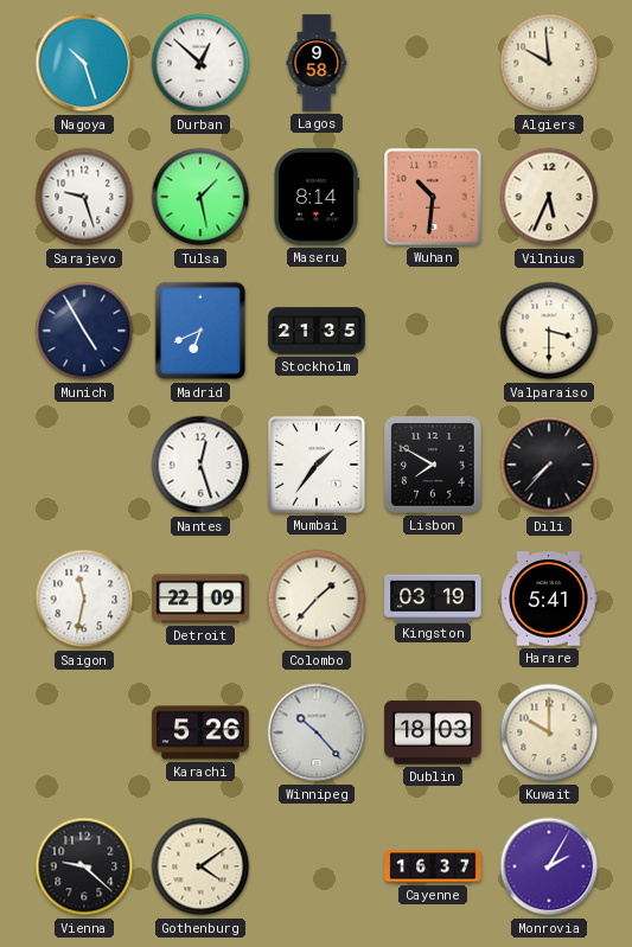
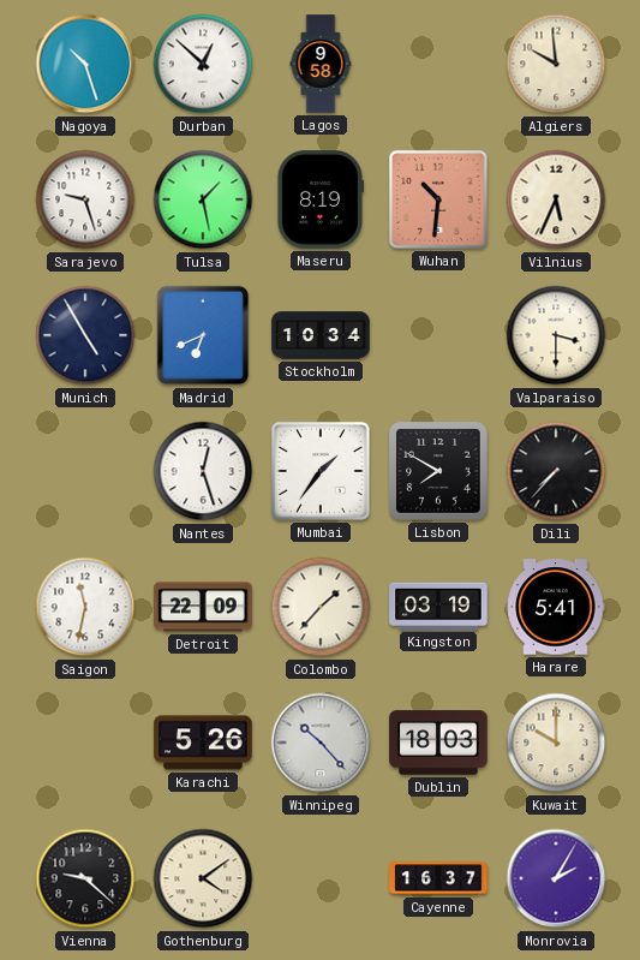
Maseru: 8:14 -> 8:19
Stockholm: 21:35 -> 10:34
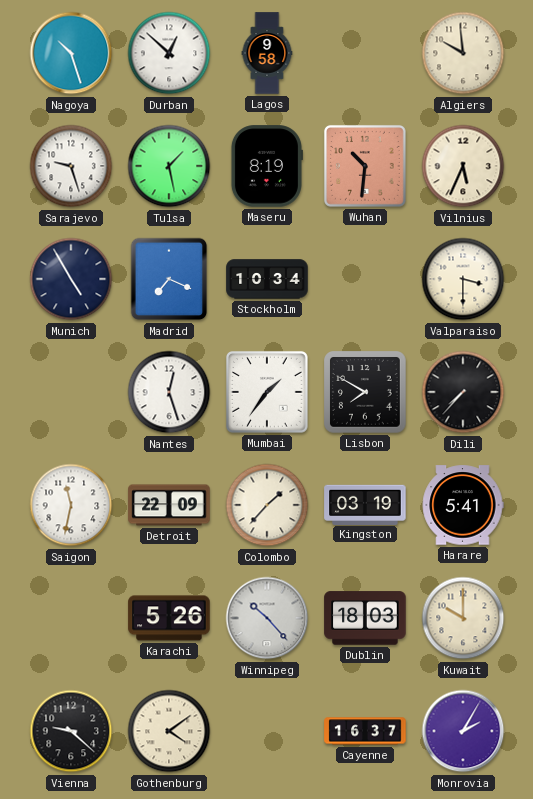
Madrid: 6:41 -> 7:19
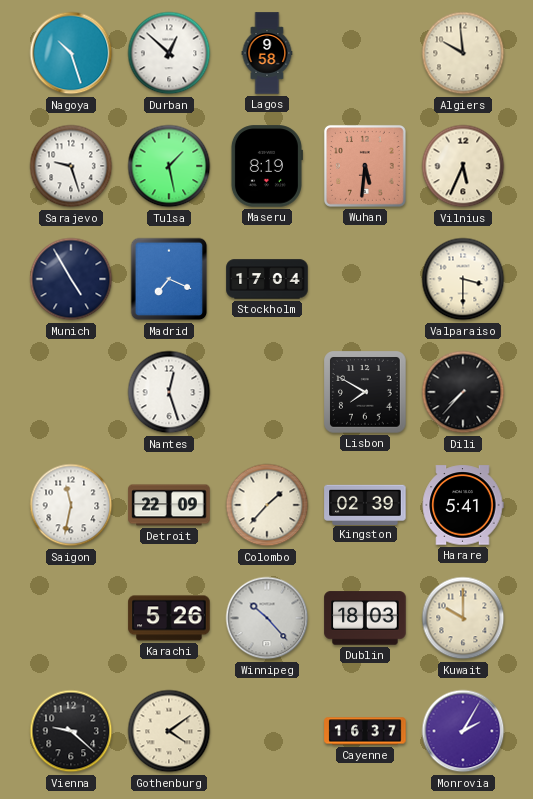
Wuhan: 10:31 -> 5:31
Stockholm: 10:34 -> 17:04
Mumbai: 1:36 -> none
Kingston: 03:19 -> 02:39
